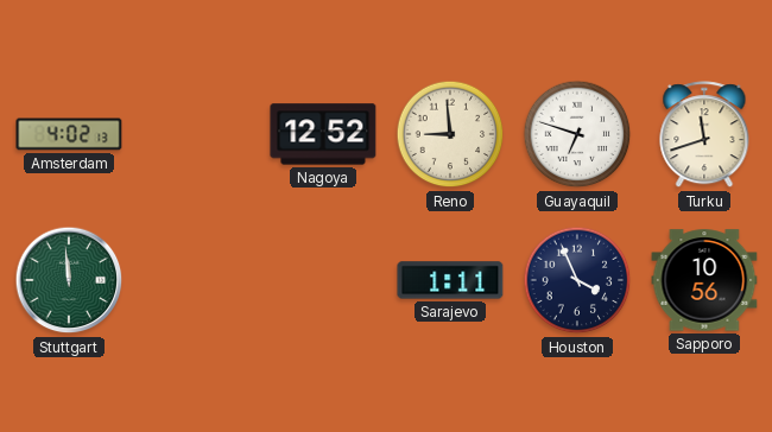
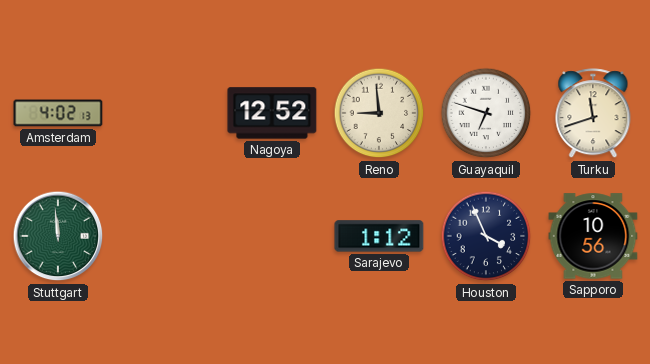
Sarajevo: 1:11 -> 1:12
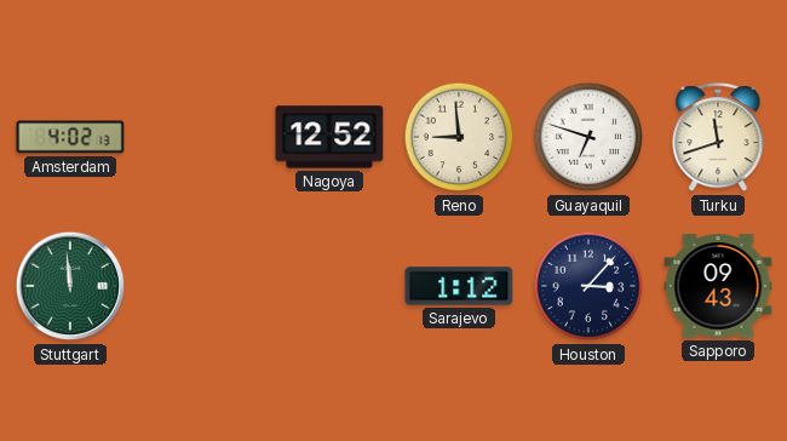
Houston: 3:56 -> 3:07
Sapporo: 10:56 -> 09:43
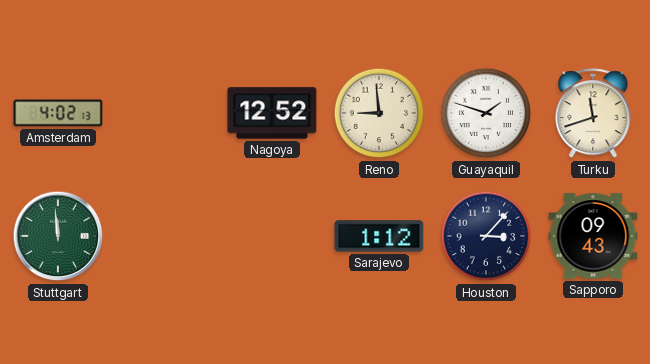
Guayaquil: 6:48 -> 1:48
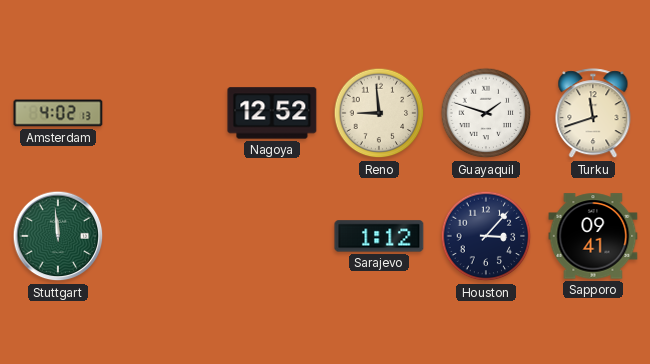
Sapporo: 09:43 -> 09:41
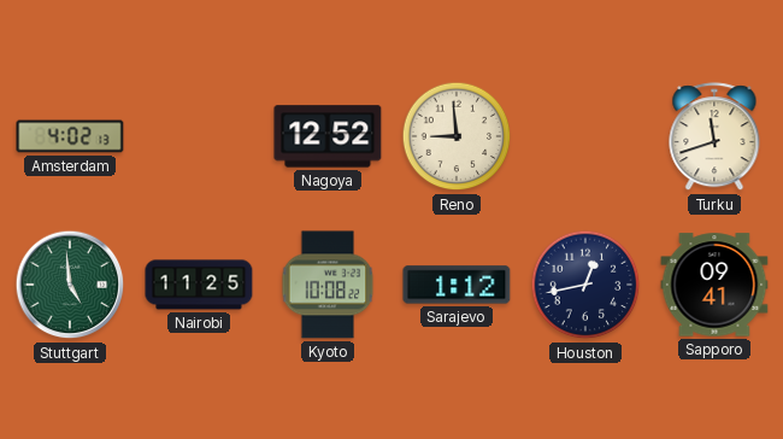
Guayaquil: 1:48 -> none
Stuttgart: 11:59 -> 4:59
Nairobi: none -> 11:25
Kyoto: none -> 10:08
Houston: 3:07 -> 12:43
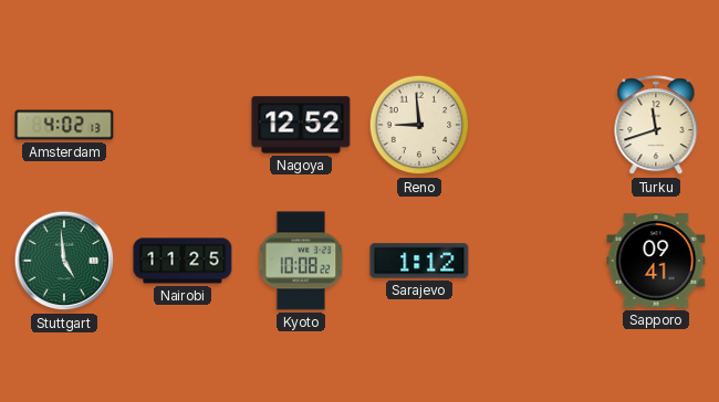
Houston: 12:43 -> none
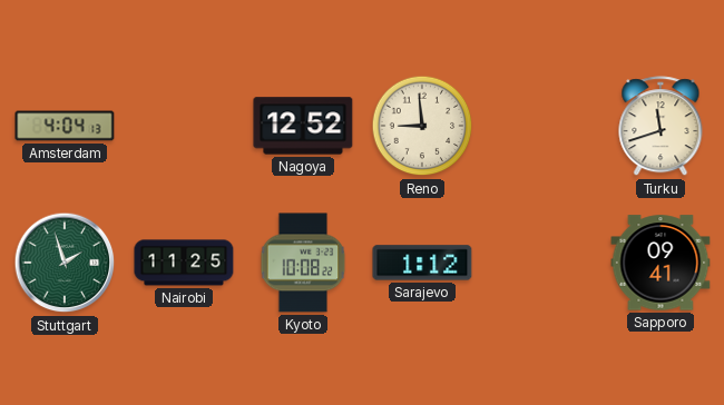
Amsterdam: 4:02 -> 4:04
Stuttgart: 4:59 -> 1:57
